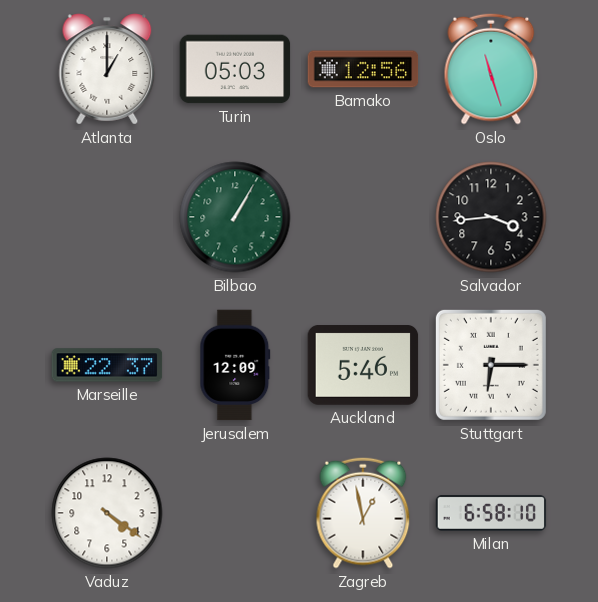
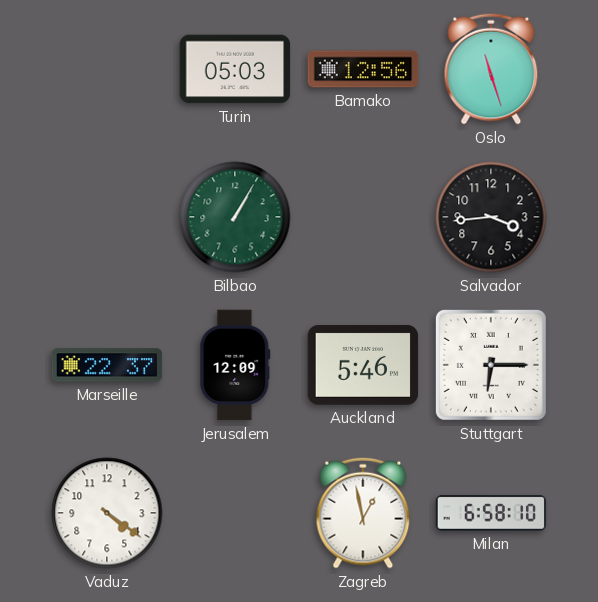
Atlanta: 1:00 -> none
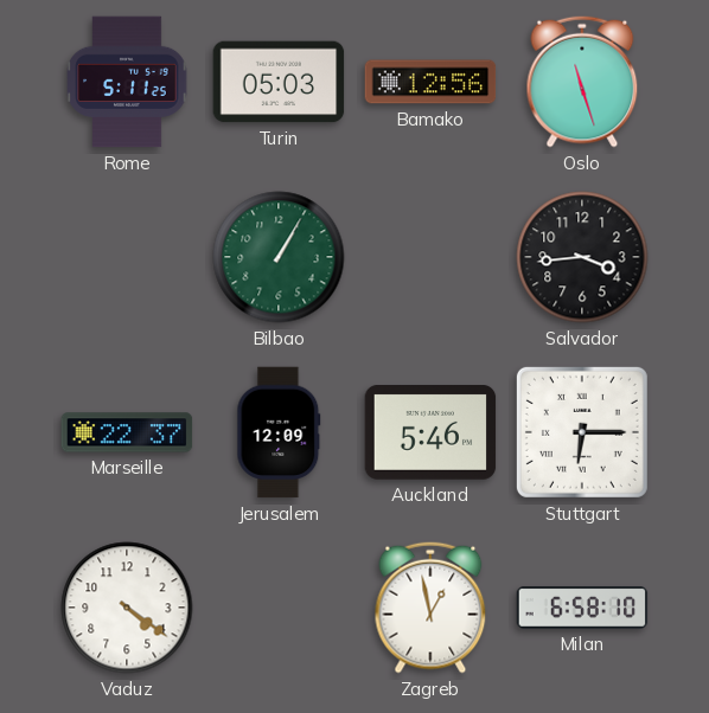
Rome: none -> 5:11
